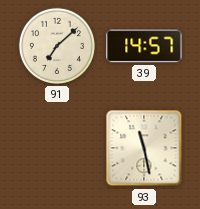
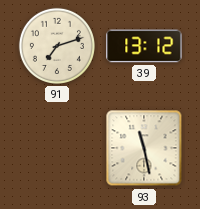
91: 7:08 -> 7:12
39: 14:57 -> 13:12
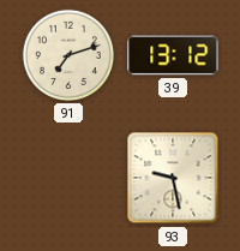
93: 11:28 -> 9:28
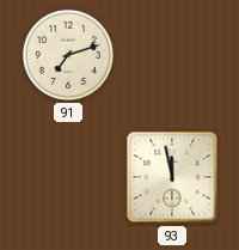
39: 13:12 -> none
93: 9:28 -> 11:58
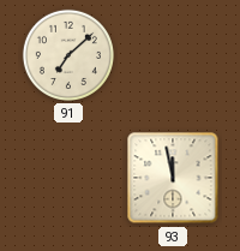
91: 7:12 -> 7:08
